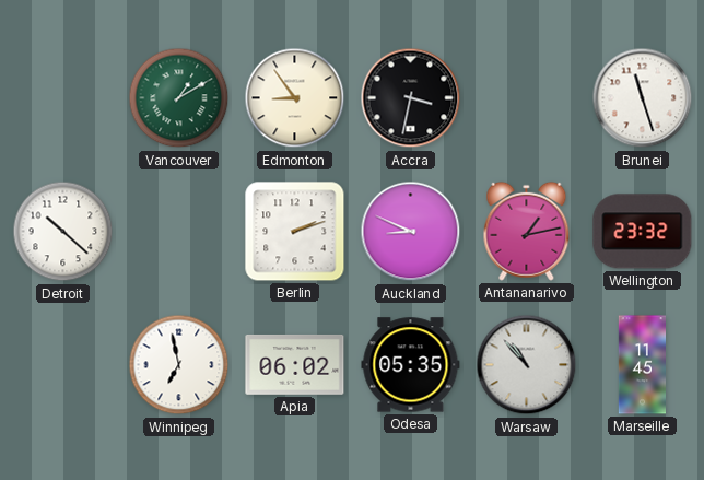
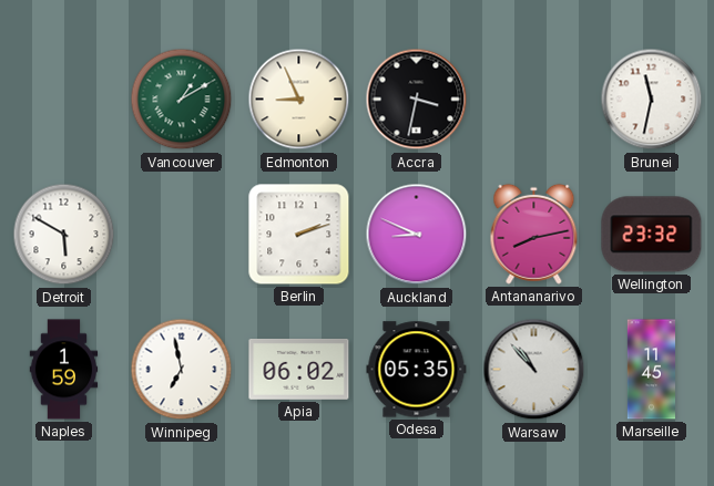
Edmonton: 8:54 -> 8:56
Brunei: 11:27 -> 11:32
Detroit: 10:22 -> 5:50
Antananarivo: 1:13 -> 8:13
Naples: none -> 1:59
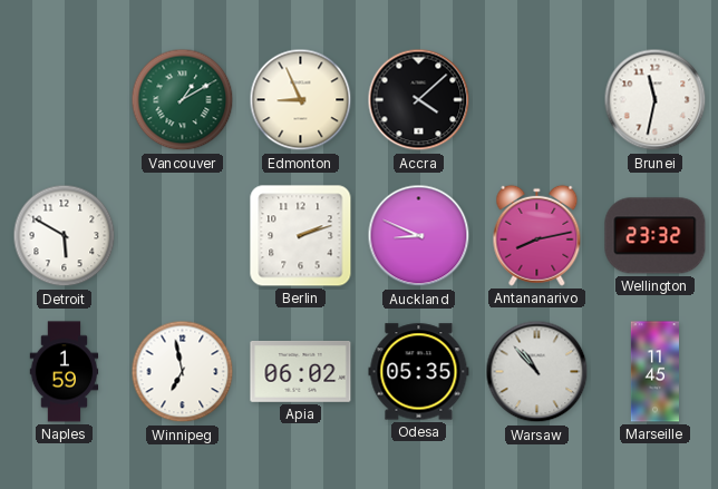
Accra: 3:32 -> 4:08
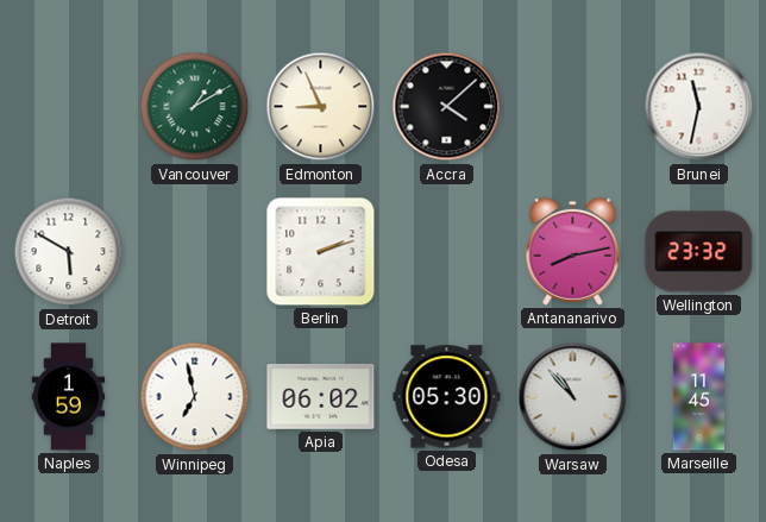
Auckland: 8:49 -> none
Odesa: 05:35 -> 05:30
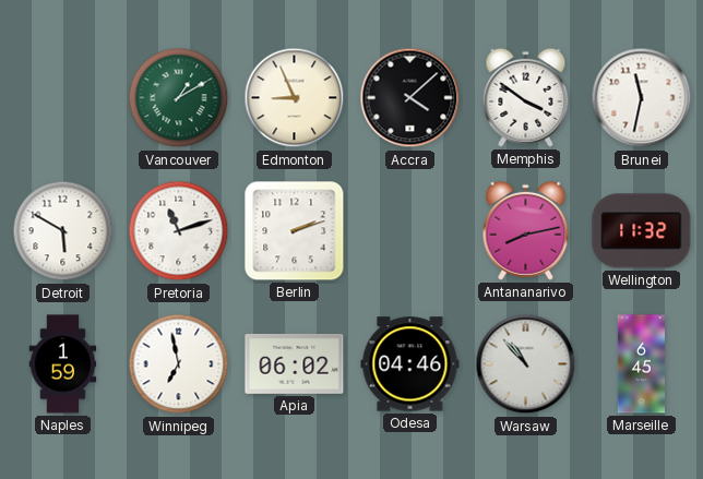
Memphis: none -> 3:51
Pretoria: none -> 11:12
Wellington: 23:32 -> 11:32
Odesa: 05:30 -> 04:46
Marseille: 11:45 -> 6:45
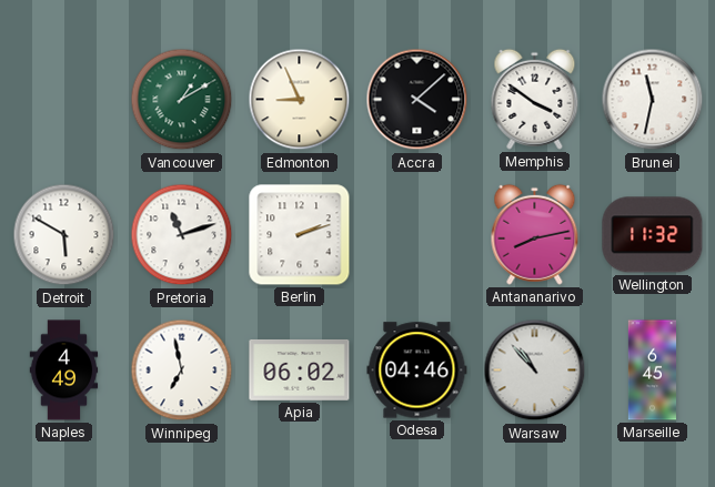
Naples: 1:59 -> 4:49
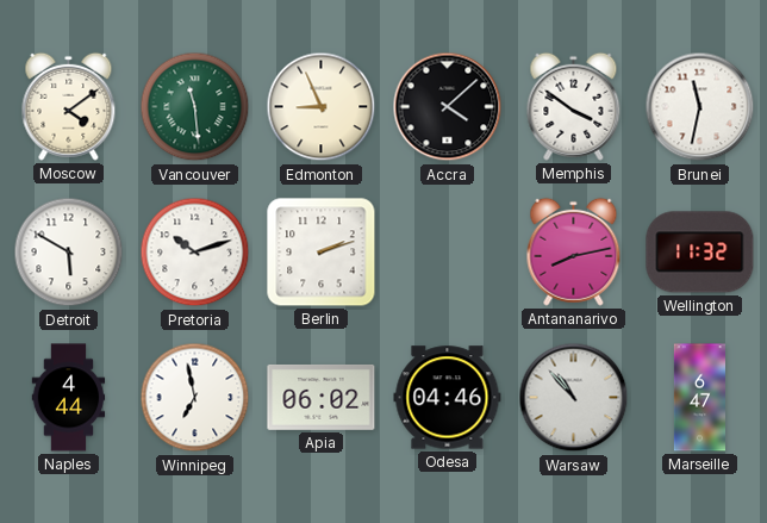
Moscow: none -> 4:09
Vancouver: 1:10 -> 11:29
Pretoria: 11:12 -> 10:12
Naples: 4:49 -> 4:44
Marseille: 6:45 -> 6:47
